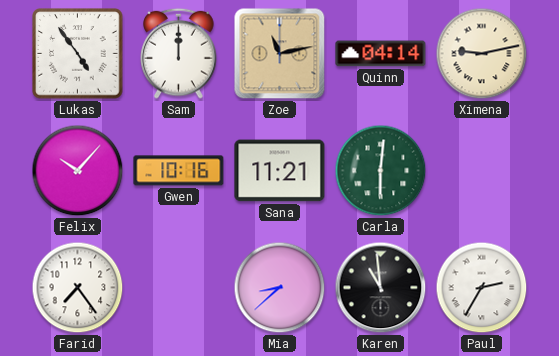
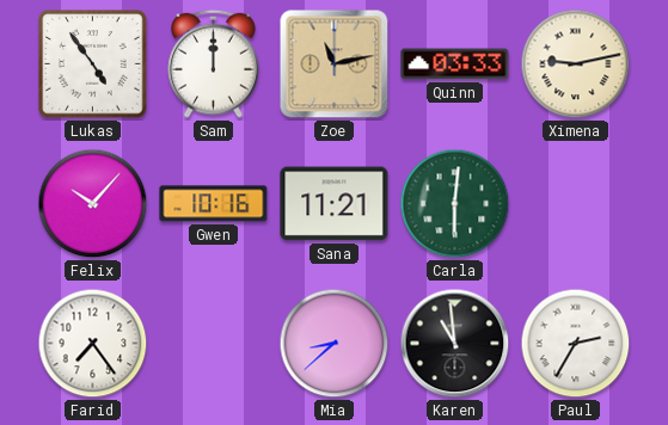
Quinn: 04:14 -> 03:33
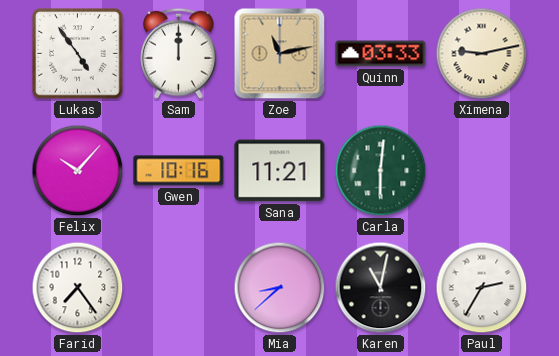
Karen: 10:59 -> 11:02
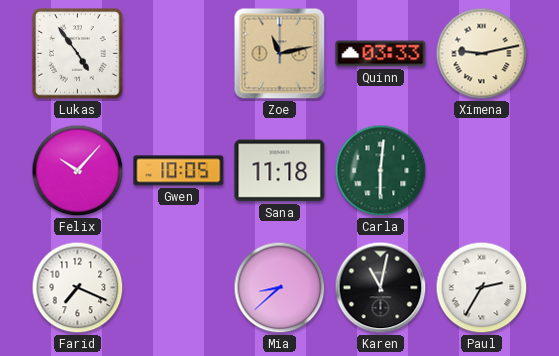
Sam: 12:00 -> none
Gwen: 10:16 -> 10:05
Sana: 11:21 -> 11:18
Farid: 7:24 -> 7:19
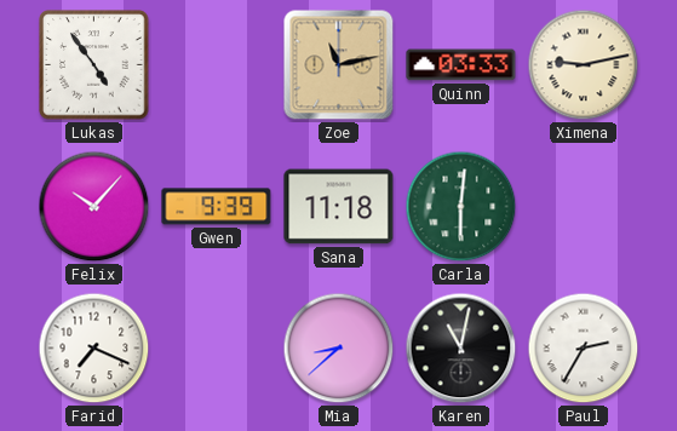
Gwen: 10:05 -> 9:39
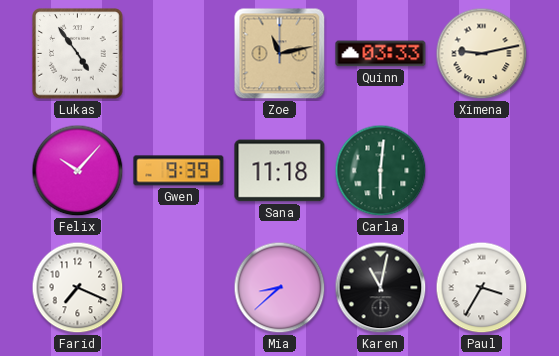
Paul: 2:35 -> 3:35
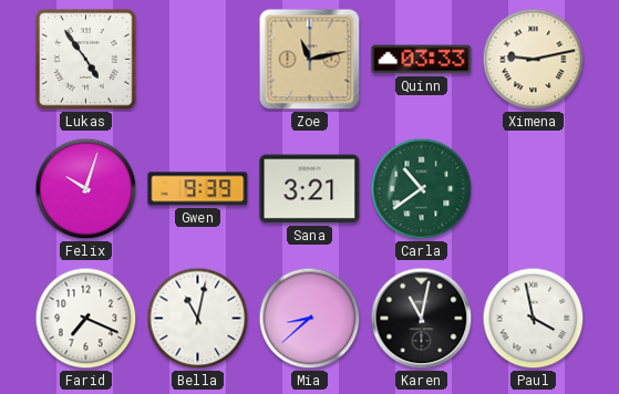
Felix: 10:07 -> 10:03
Sana: 11:18 -> 3:21
Carla: 6:01 -> 10:39
Bella: none -> 11:02
Paul: 3:35 -> 3:58
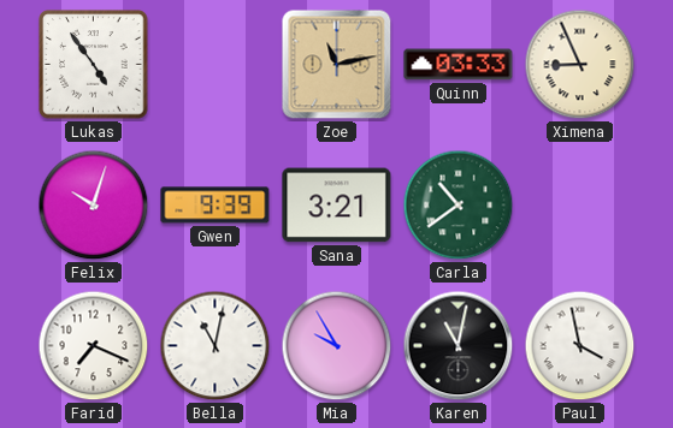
Ximena: 9:13 -> 8:56
Mia: 8:38 -> 9:55
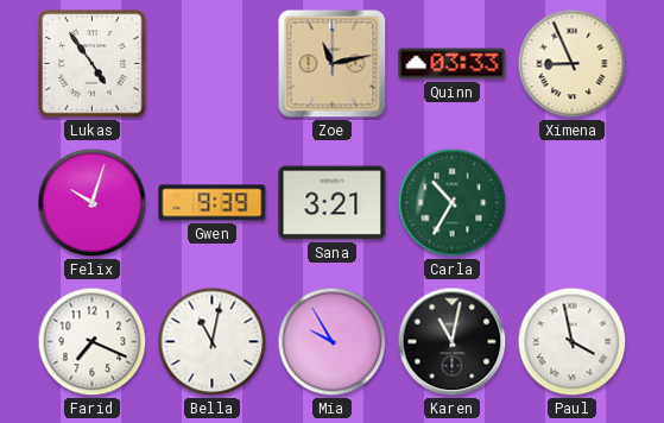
Carla: 10:39 -> 10:35
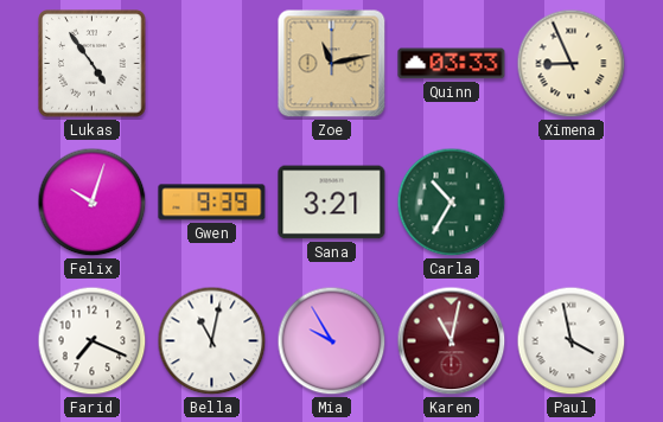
Karen dial: black -> burgundy
